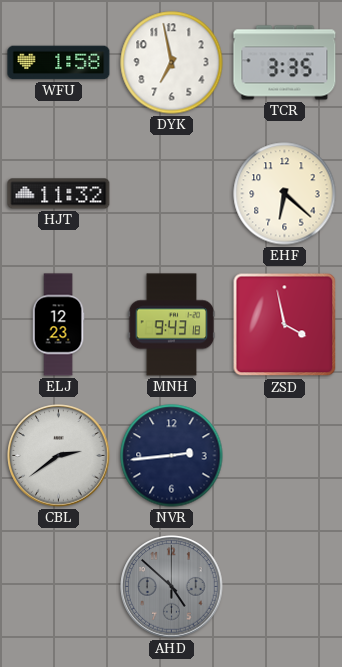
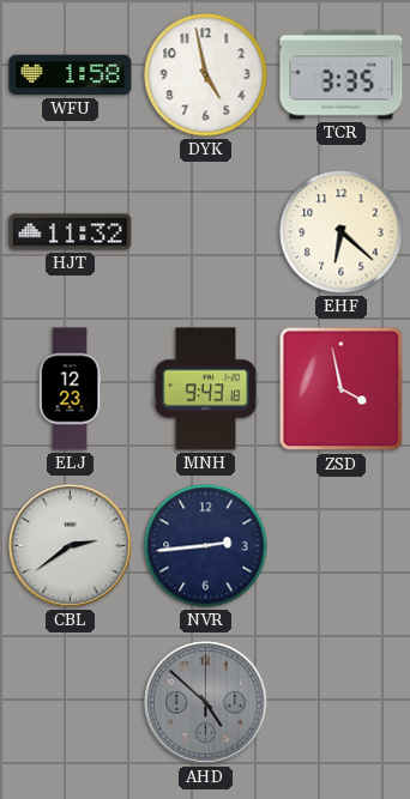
DYK: 6:58 -> 4:58
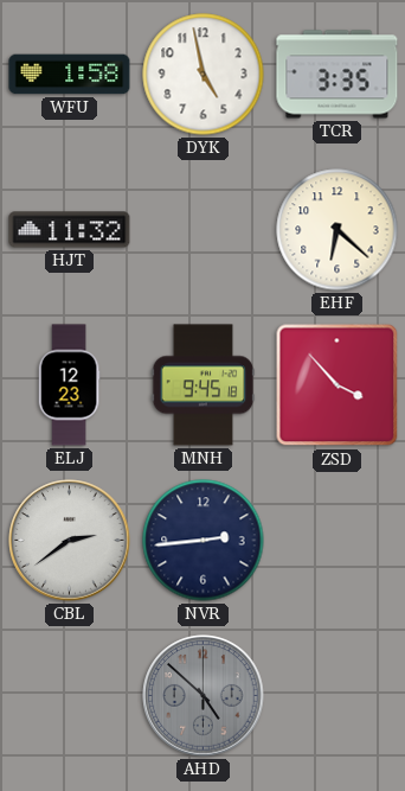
MNH: 9:43 -> 9:45
ZSD: 3:58 -> 3:53
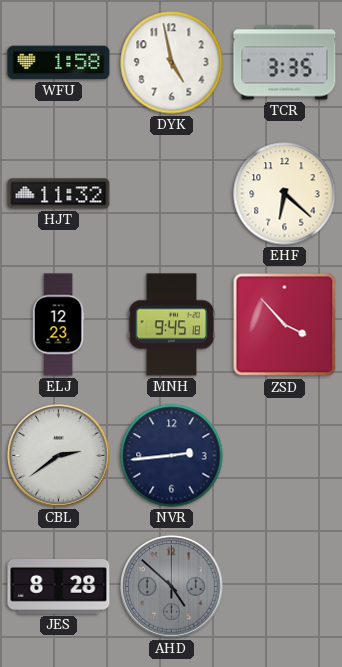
JES: none -> 8:28
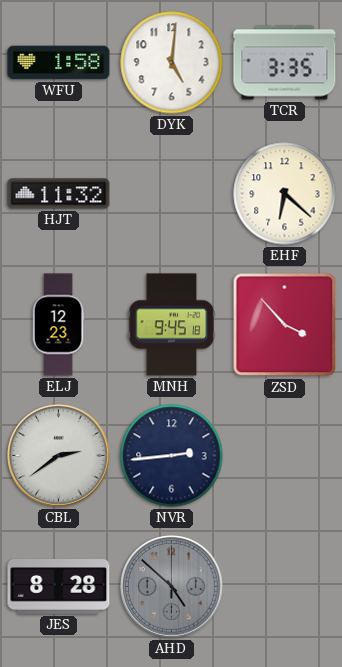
DYK: 4:58 -> 5:01
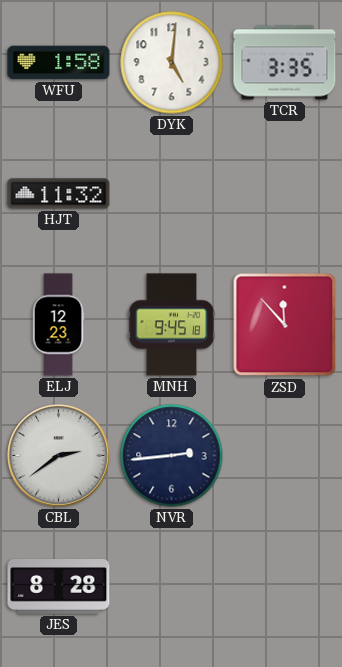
EHF: 6:22 -> none
ZSD: 3:53 -> 11:53
AHD: 4:52 -> none
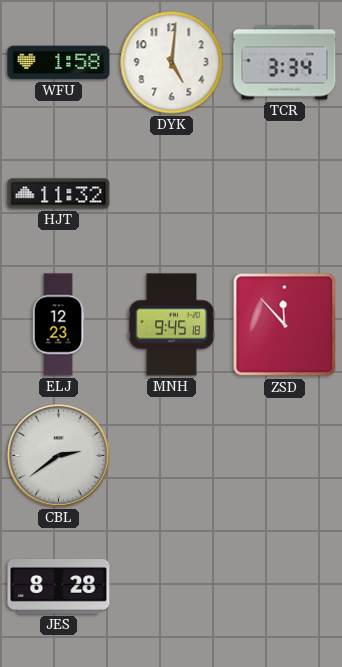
TCR: 3:35 -> 3:34
NVR: 2:44 -> none
